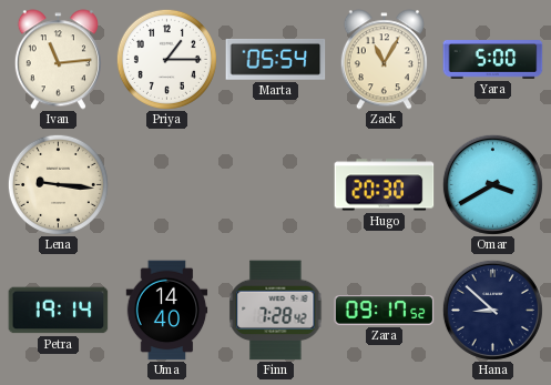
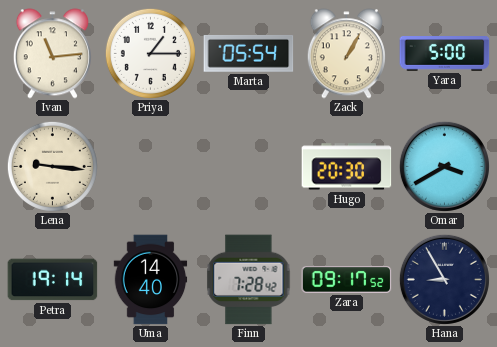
Zack: 11:05 -> 1:05
Hana: 8:52 -> 8:55
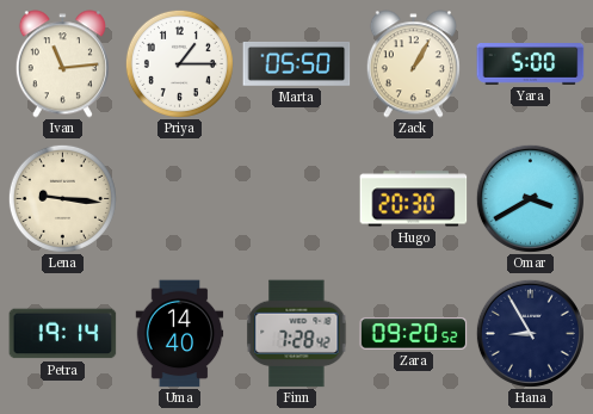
Marta: 05:54 -> 05:50
Zara: 09:17 -> 09:20
